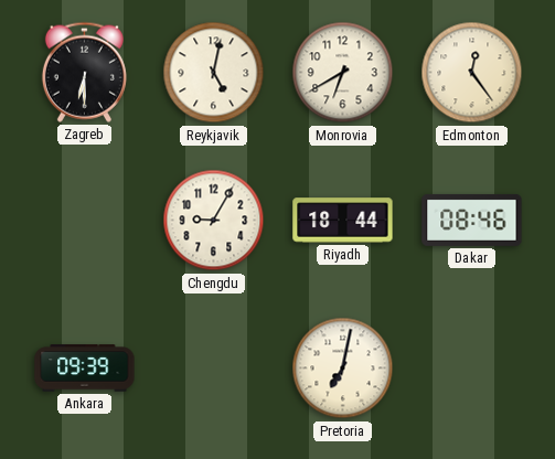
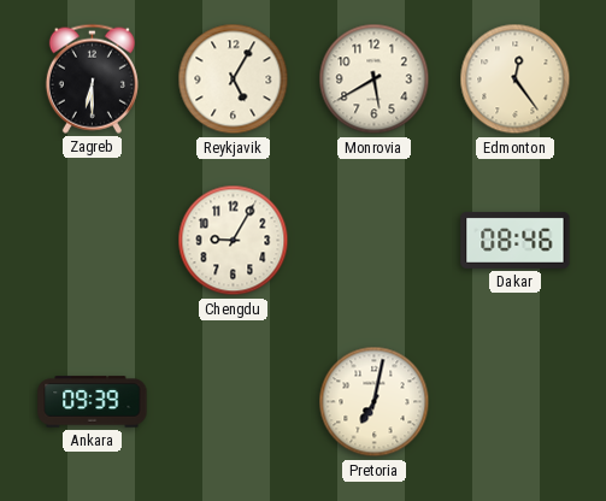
Reykjavik: 5:02 -> 5:05
Monrovia: 6:40 -> 5:40
Riyadh: 18:44 -> none
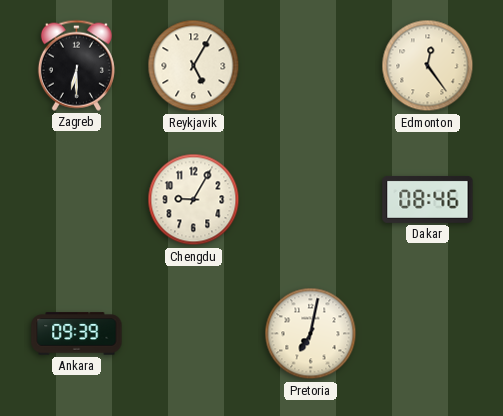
Monrovia: 5:40 -> none
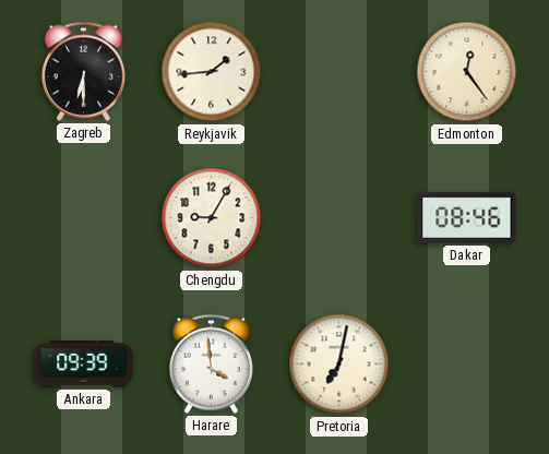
Reykjavik: 5:05 -> 1:44
Harare: none -> 3:59
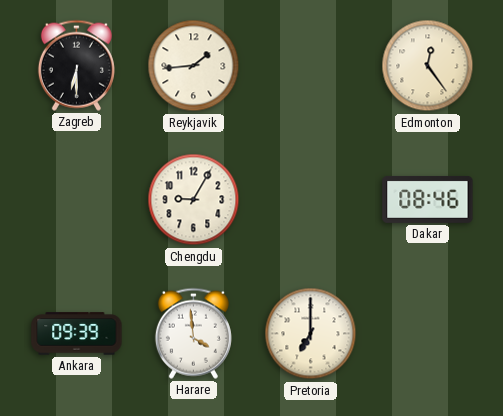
Pretoria: 7:02 -> 7:00
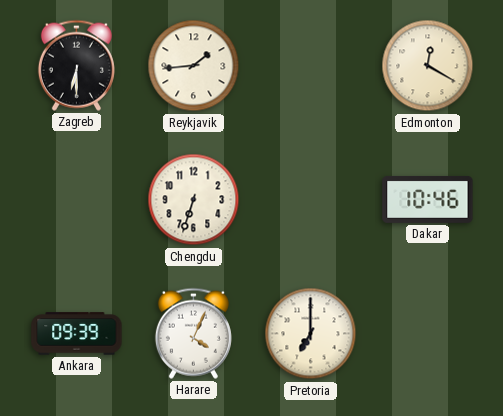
Edmonton: 12:24 -> 12:20
Chengdu: 9:05 -> 6:33
Dakar: 08:46 -> 10:46
Harare: 3:59 -> 4:04
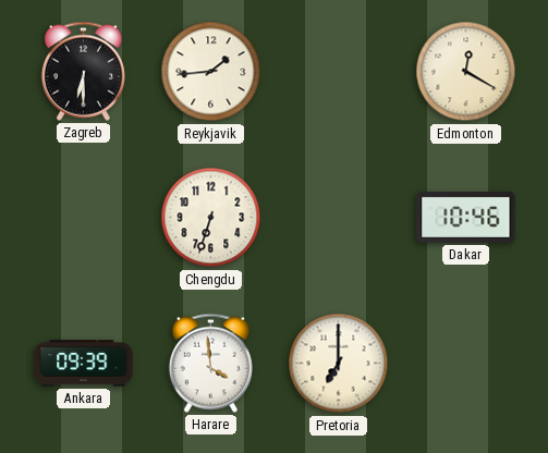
Harare: 4:04 -> 3:59
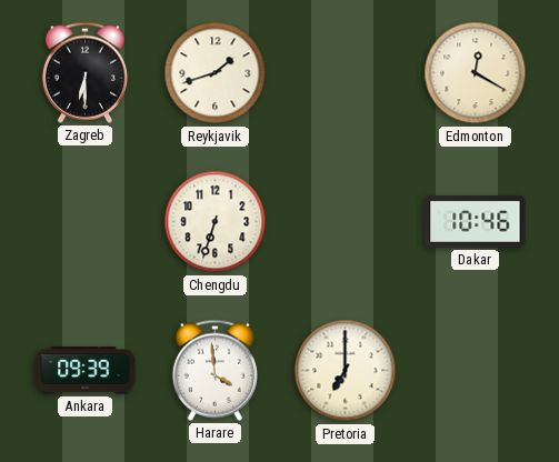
Reykjavik: 1:44 -> 1:42
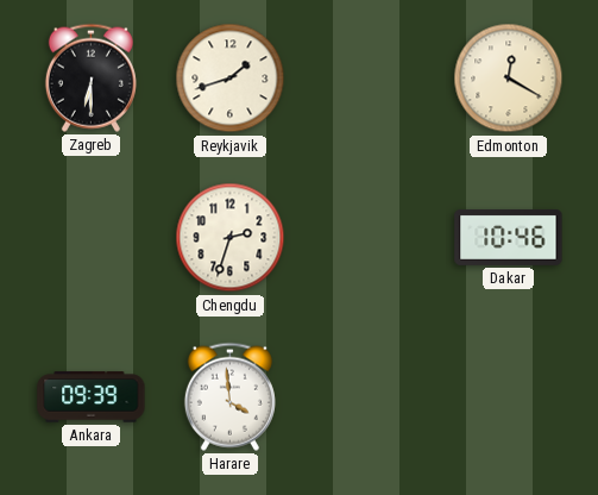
Chengdu: 6:33 -> 2:33
Pretoria: 7:00 -> none
